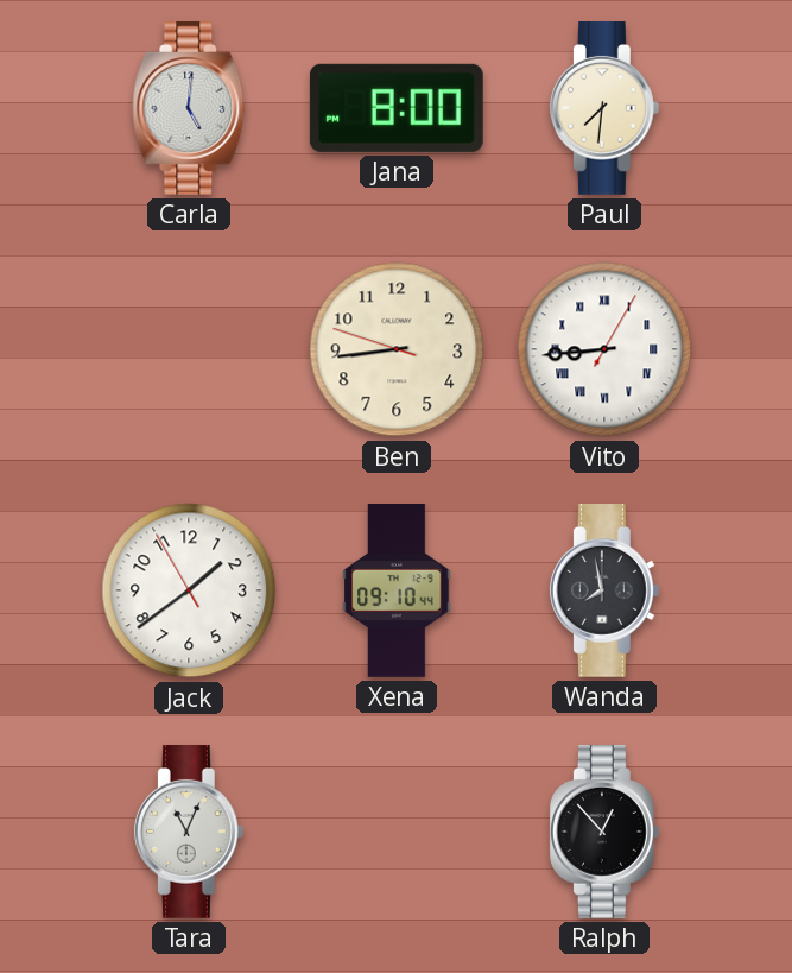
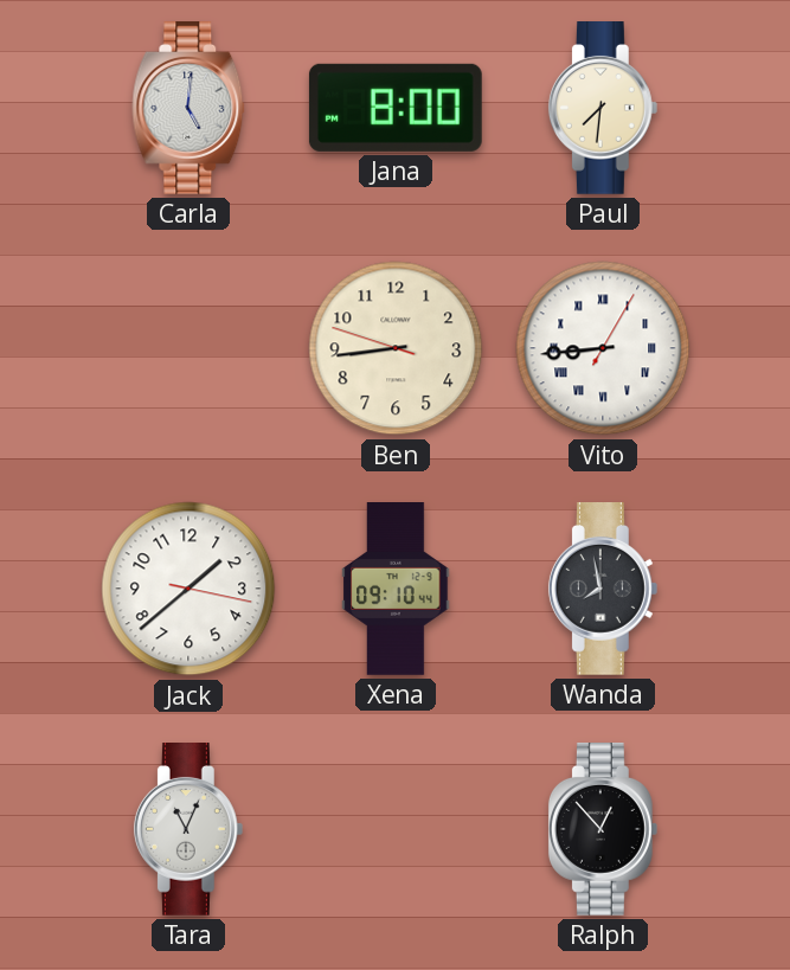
Jack: 1:38:55 -> 1:38:17
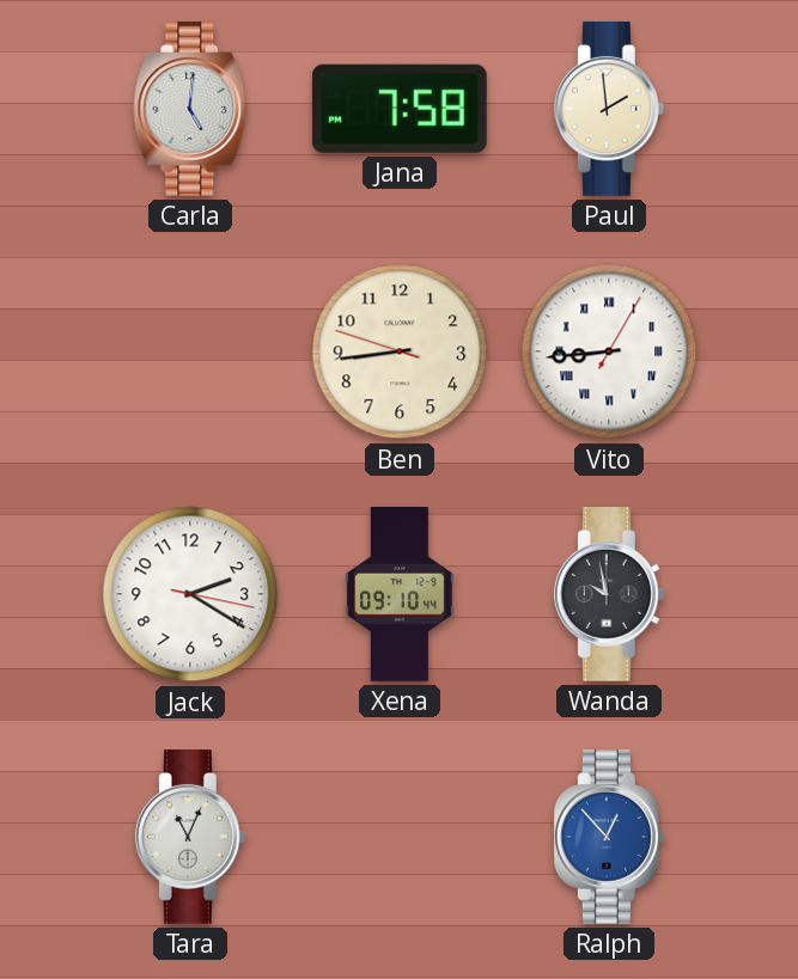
Jana: 8:00 -> 7:58
Paul: 7:31 -> 1:59
Jack: 1:38 -> 2:20
Wanda: 7:58 -> 9:58
Ralph dial: black -> blue
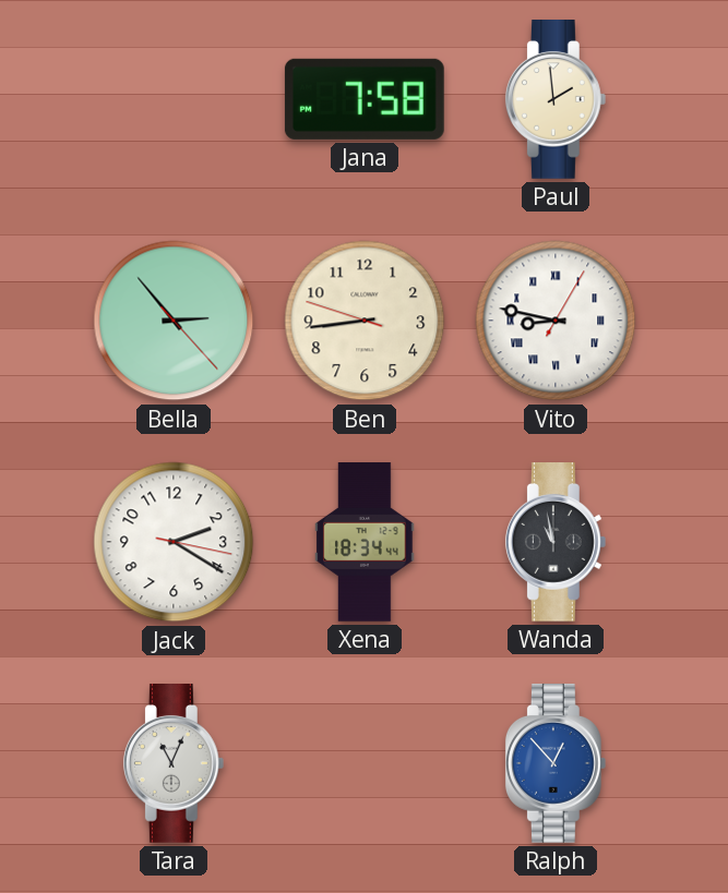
Carla: 5:01 -> none
Bella: none -> 2:53
Vito: 8:44 -> 8:47
Xena: 09:10 -> 18:34
Wanda: 9:58 -> 10:58
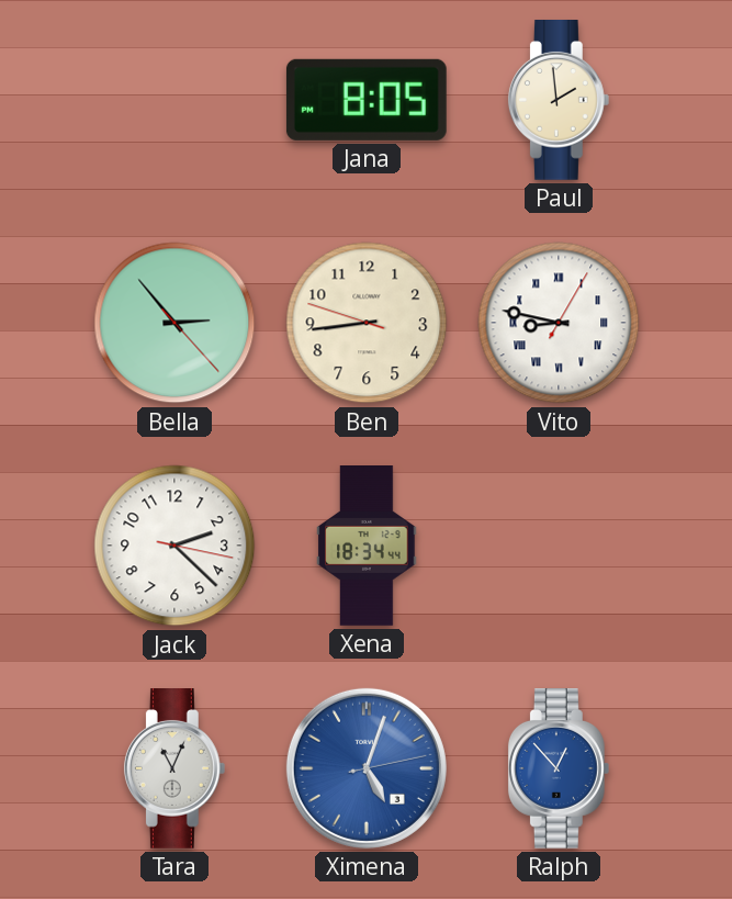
Jana: 7:58 -> 8:05
Jack: 2:20 -> 2:22
Wanda: 10:58 -> none
Ximena: none -> 5:03
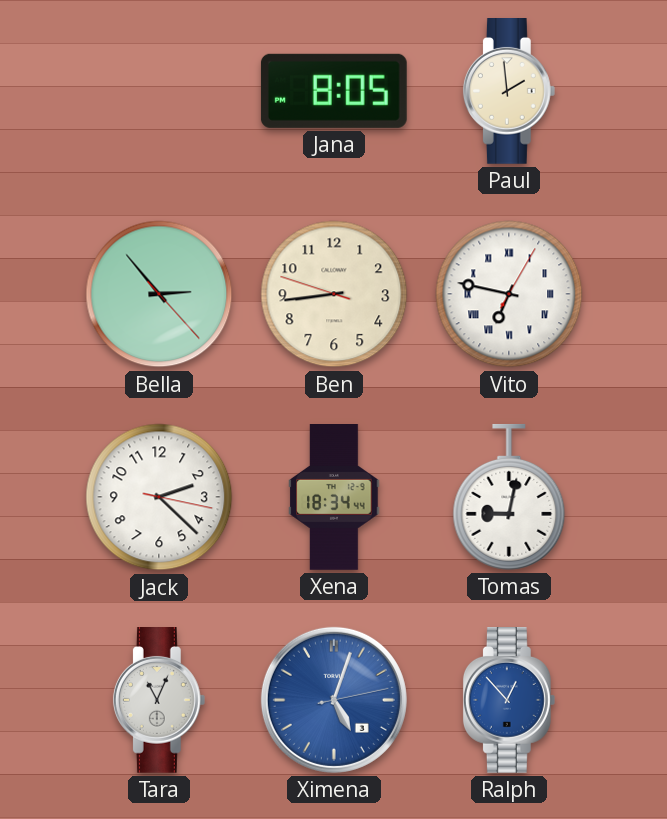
Vito: 8:47 -> 6:47
Tomas: none -> 9:02
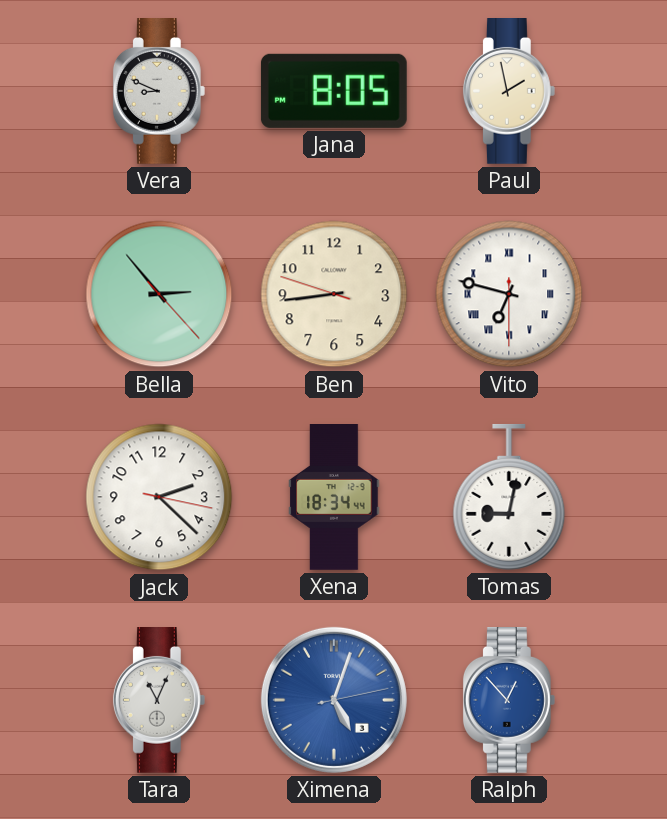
Vera: none -> 8:49
Paul: 1:59 -> 1:58
Vito: 6:47:05 -> 6:47:30
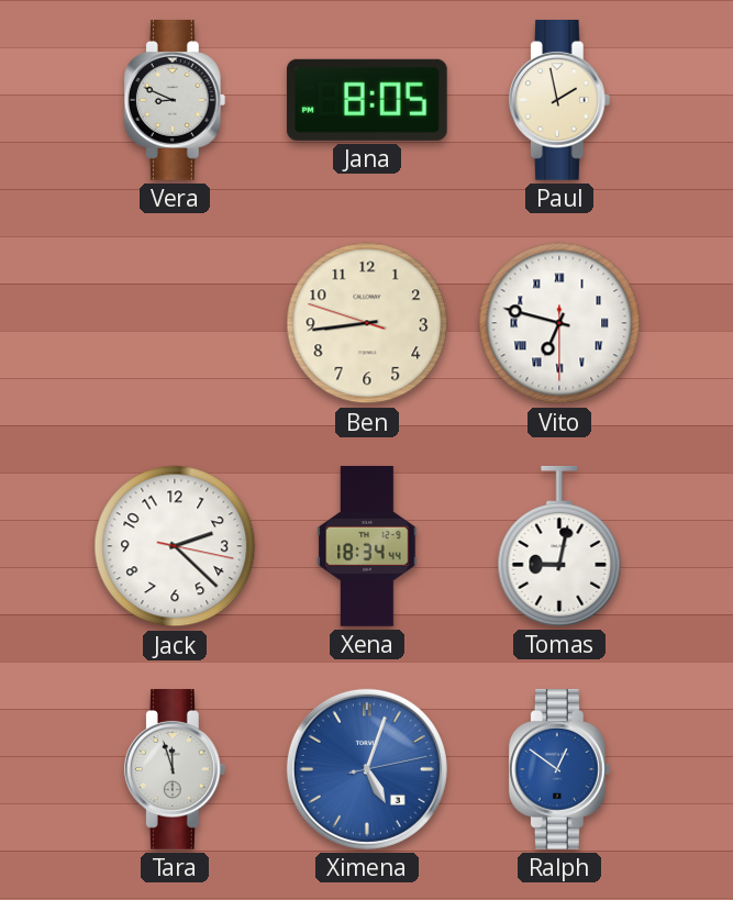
Bella: 2:53 -> none
Tara: 11:04 -> 11:57
Ralph: 12:53 -> 12:51
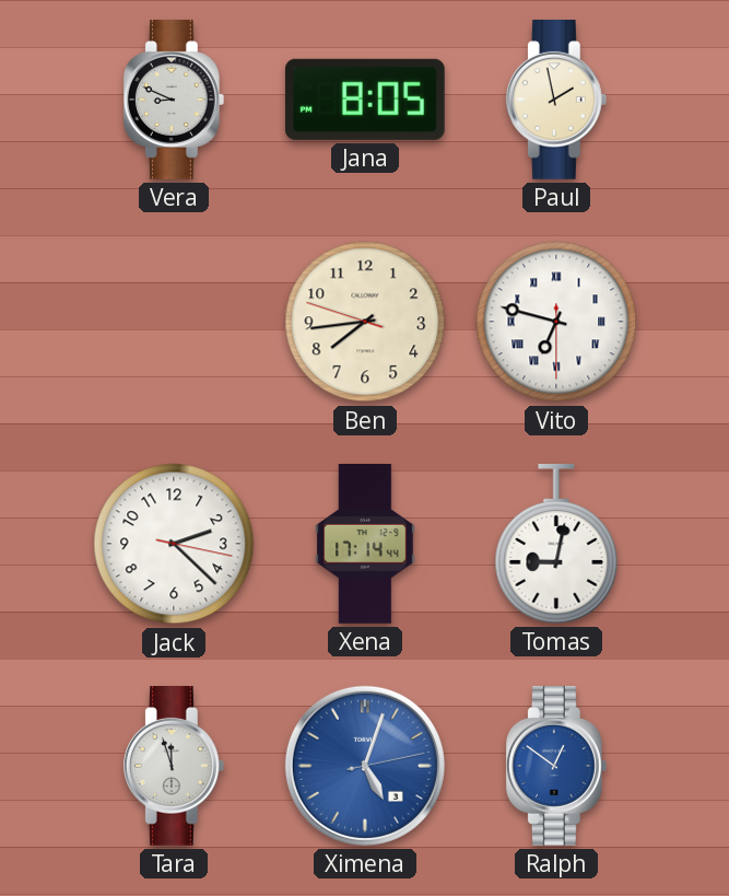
Ben: 8:43 -> 7:43
Xena: 18:34 -> 17:14
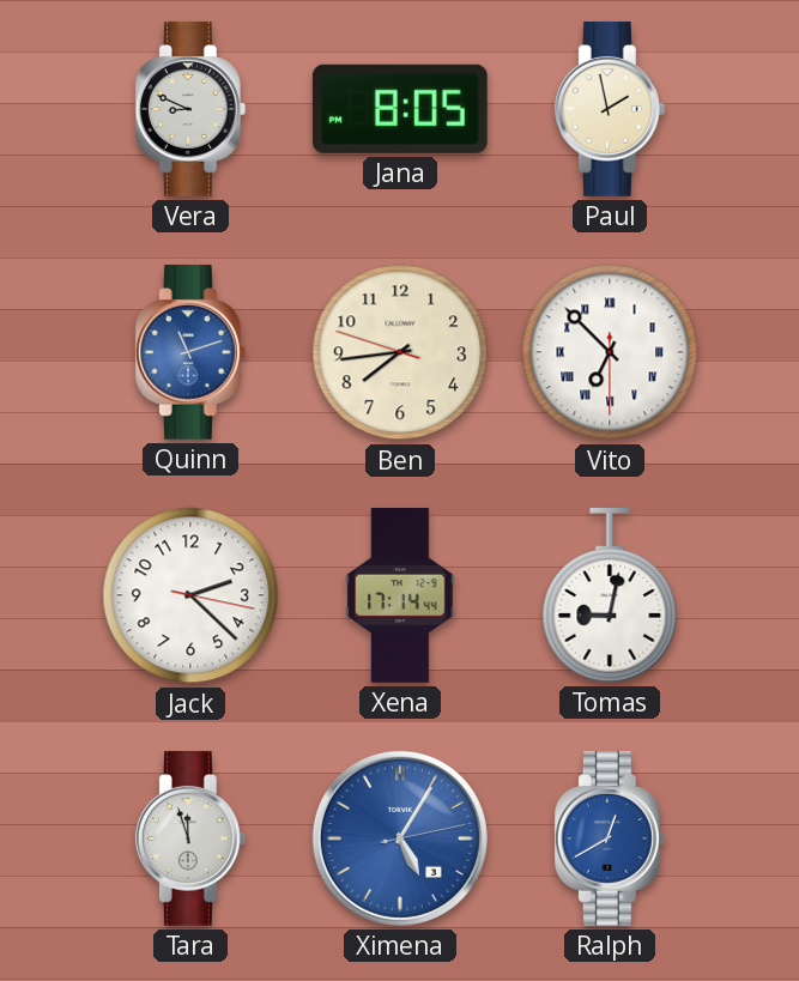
Quinn: none -> 11:12
Vito: 6:47 -> 6:52
Ximena: 5:03 -> 5:05
Ralph: 12:51 -> 12:40
